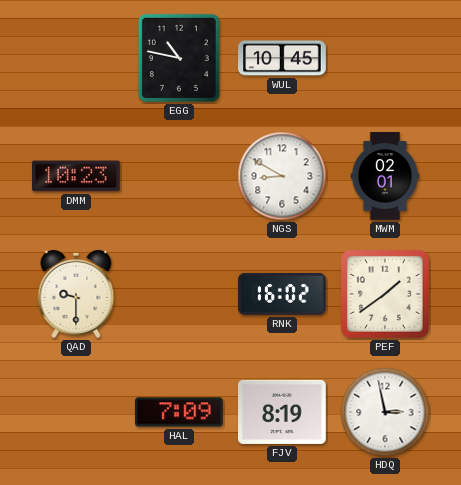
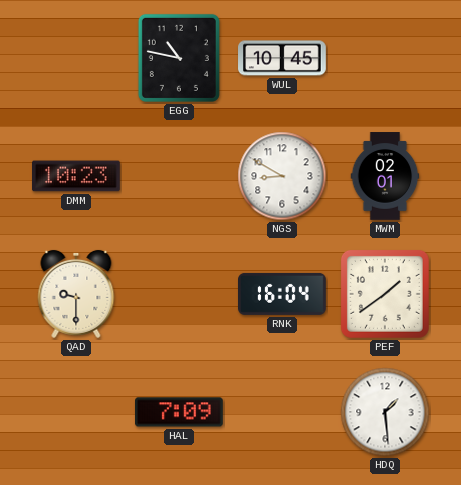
RNK: 16:02 -> 16:04
FJV: 8:19 -> none
HDQ: 2:58 -> 1:29
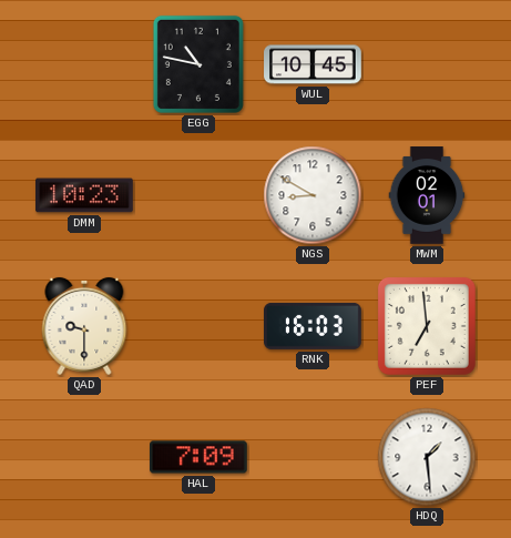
RNK: 16:04 -> 16:03
PEF: 1:39 -> 6:59
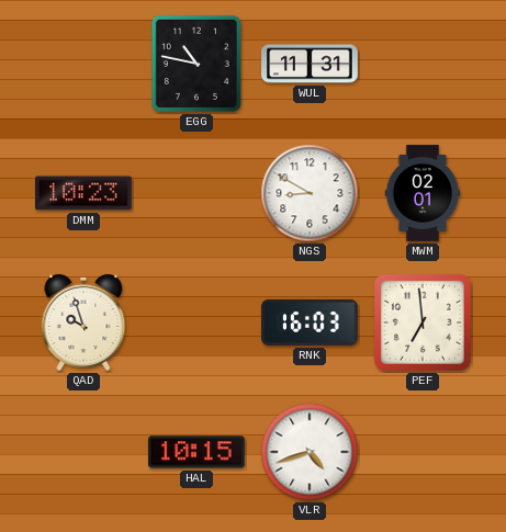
WUL: 10:45 -> 11:31
QAD: 9:30 -> 9:57
HAL: 7:09 -> 10:15
VLR: none -> 4:42
HDQ: 1:29 -> none
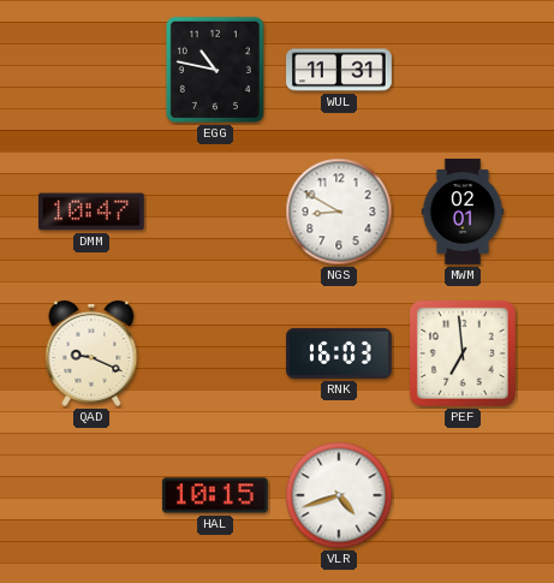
DMM: 10:23 -> 10:47
QAD: 9:57 -> 9:19
